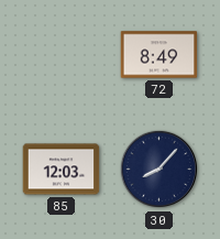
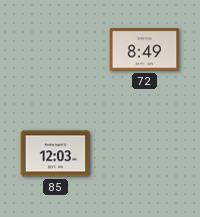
30: 8:07 -> none
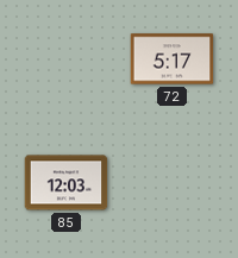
72: 8:49 -> 5:17
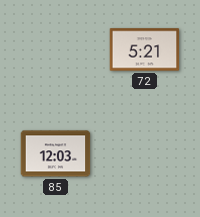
72: 5:17 -> 5:21
